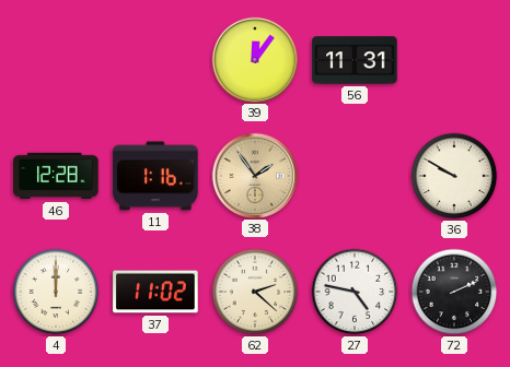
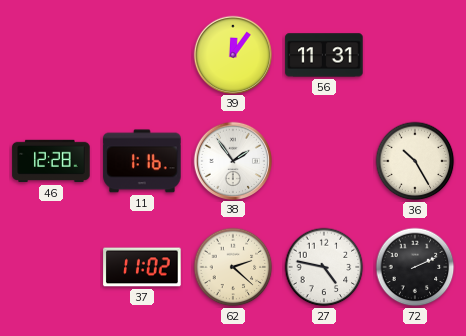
38 dial: champagne -> white
36: 9:50 -> 10:25
4: 12:00 -> none
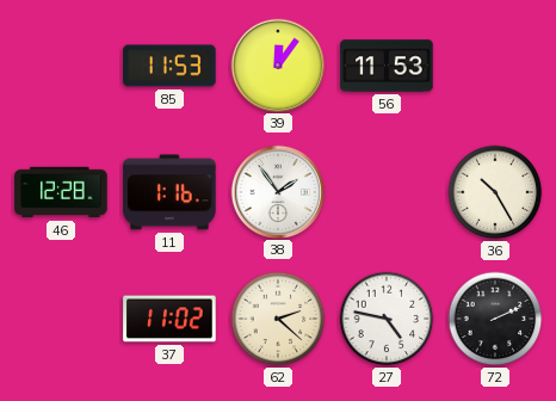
85: none -> 11:53
56: 11:31 -> 11:53
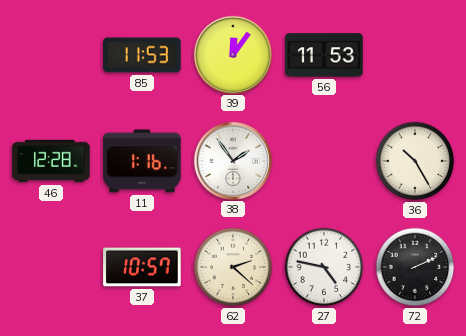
37: 11:02 -> 10:57
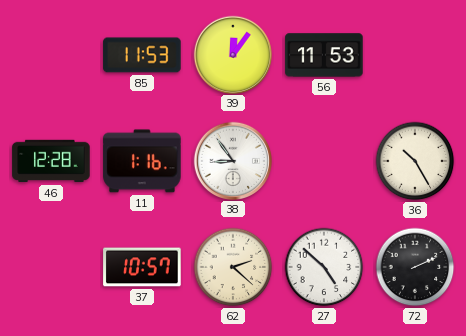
38: 1:54 -> 8:54
27: 4:47 -> 4:52
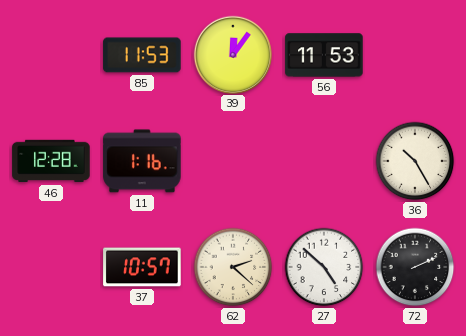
38: 8:54 -> none
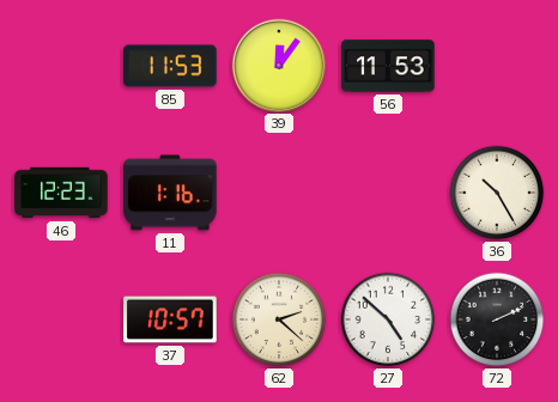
46: 12:28 -> 12:23
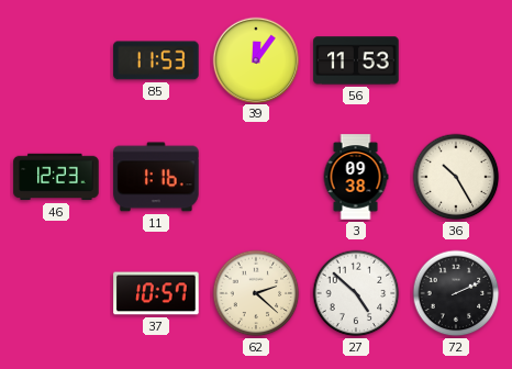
3: none -> 09:38
